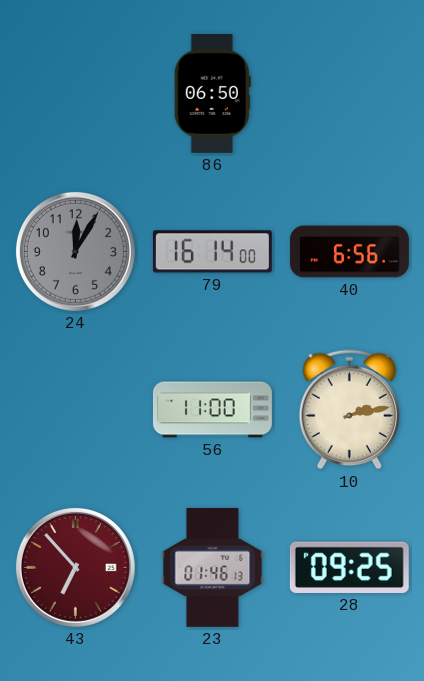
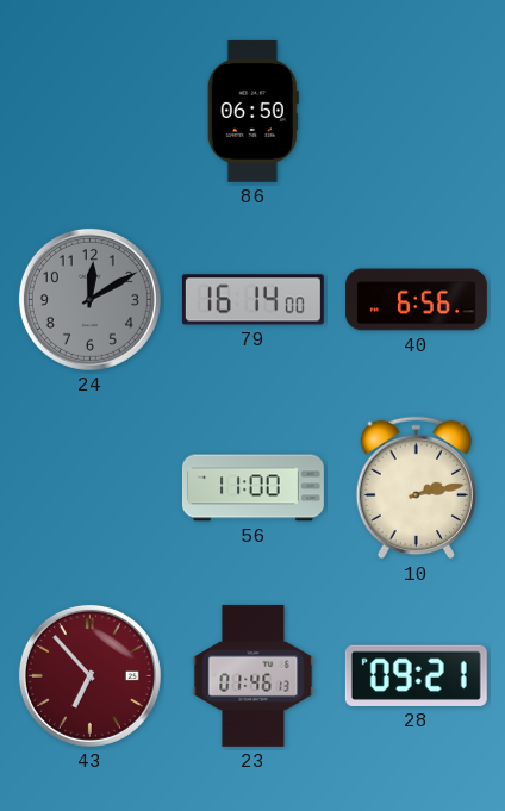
24: 12:05 -> 12:10
28: 09:25 -> 09:21
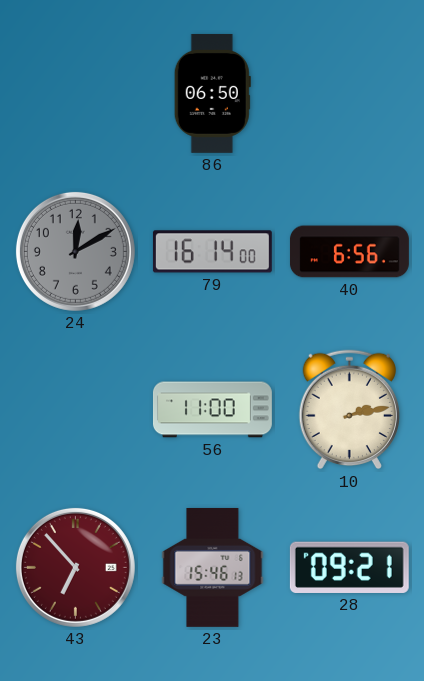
23: 01:46 -> 15:46
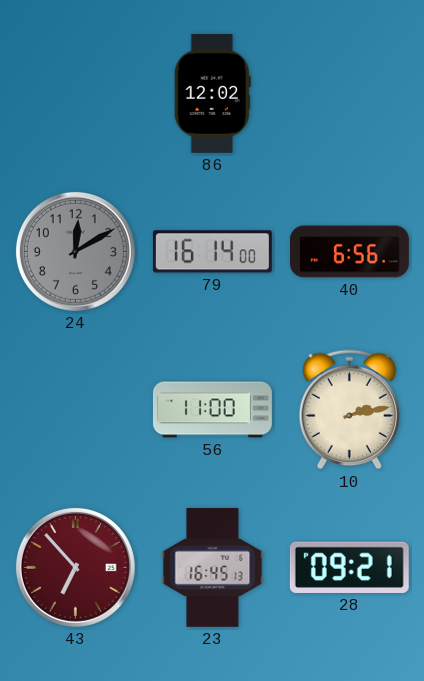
86: 06:50 -> 12:02
23: 15:46 -> 16:45
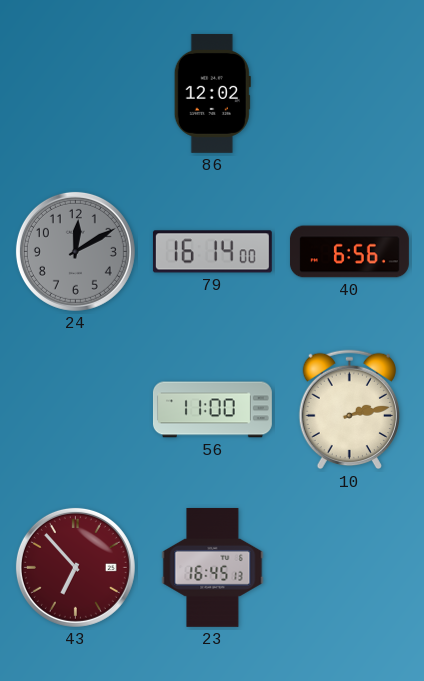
28: 09:21 -> none
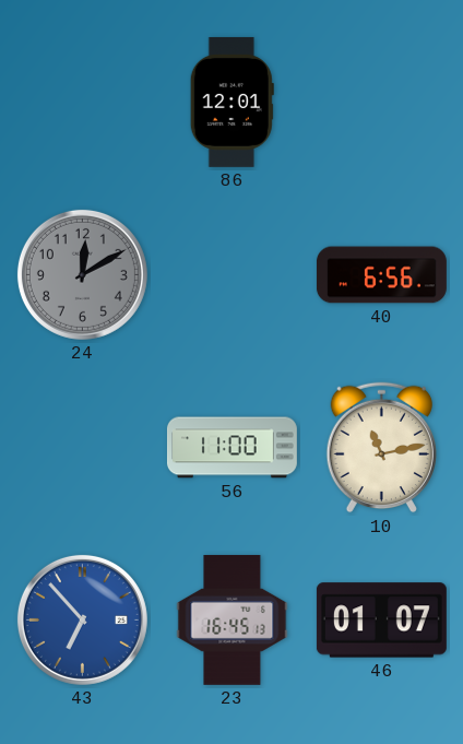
86: 12:02 -> 12:01
79: 16:14 -> none
10: 2:13 -> 11:13
43 dial: burgundy -> blue
46: none -> 01:07
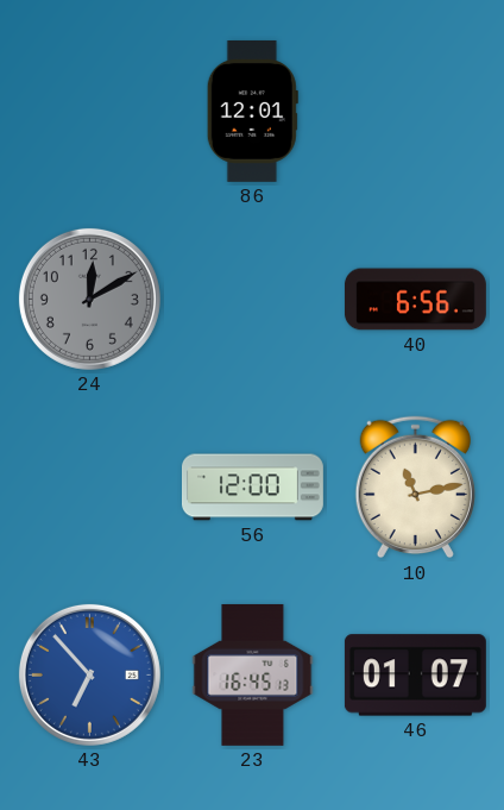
56: 11:00 -> 12:00
